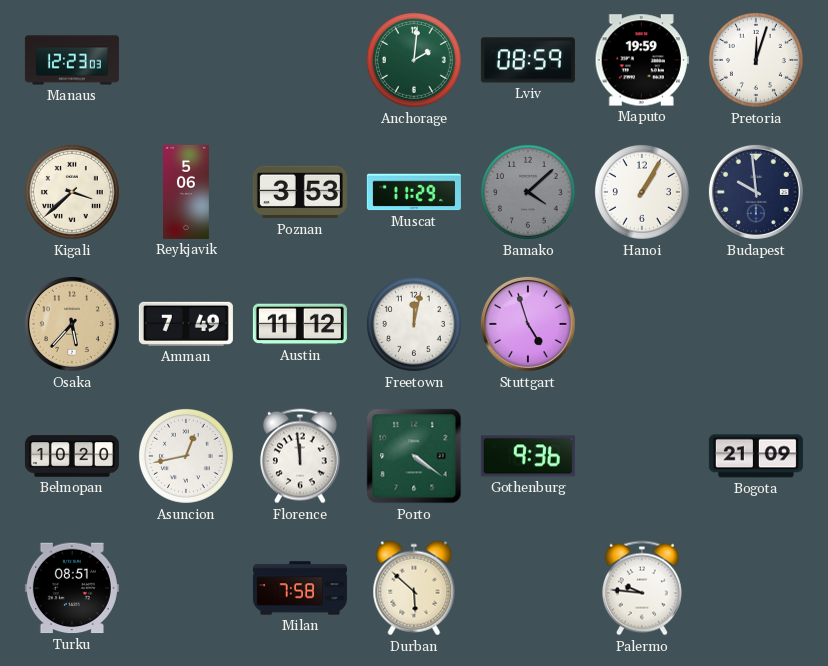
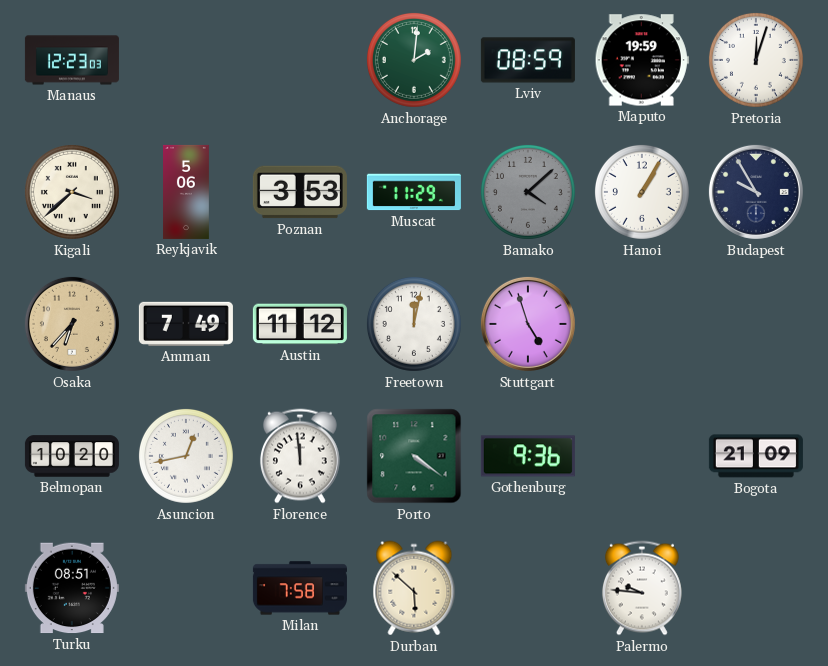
Budapest: 9:59 -> 9:55
Osaka: 5:37 -> 6:37
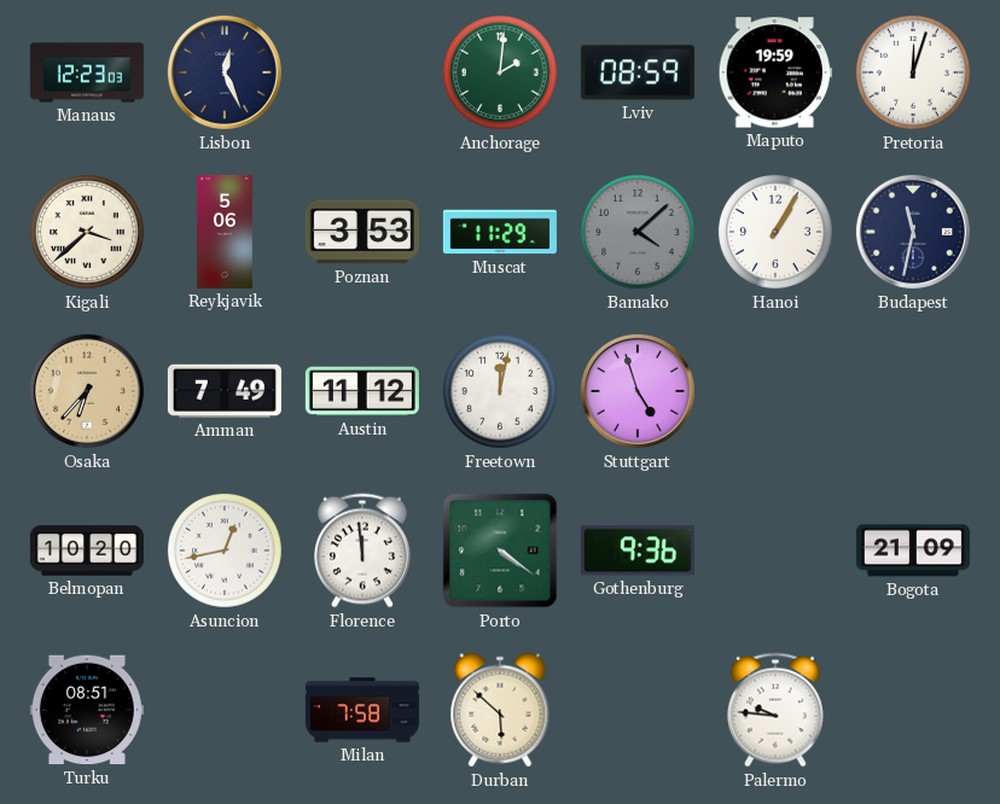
Lisbon: none -> 12:26
Budapest: 9:55 -> 11:32
